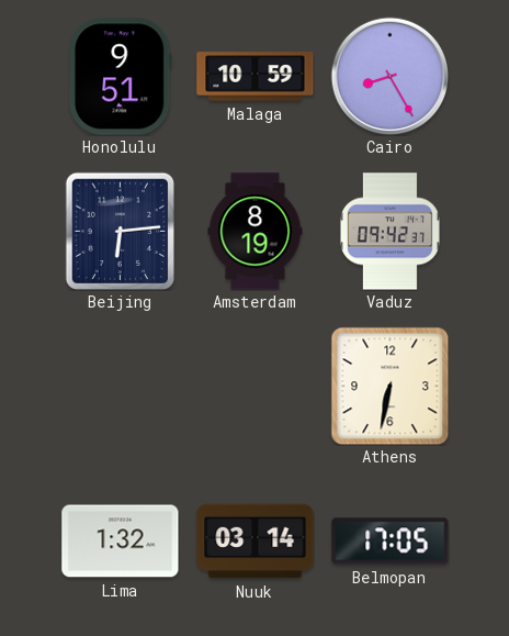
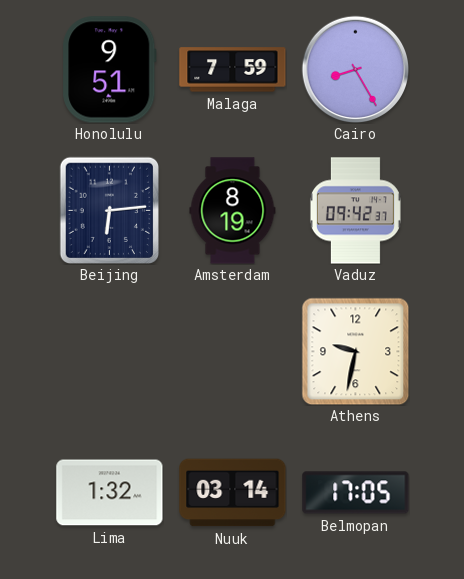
Malaga: 10:59 -> 7:59
Athens: 6:32 -> 9:32
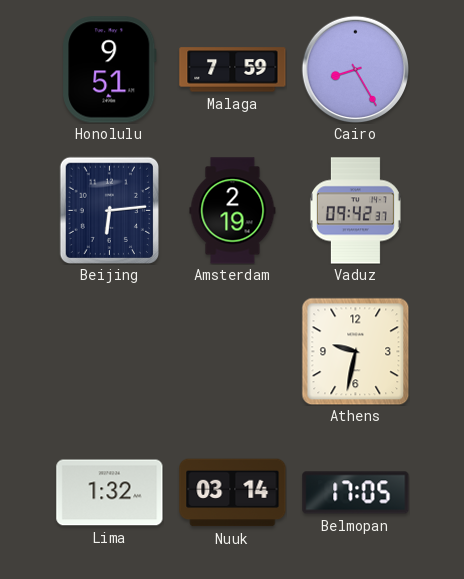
Amsterdam: 8:19 -> 2:19
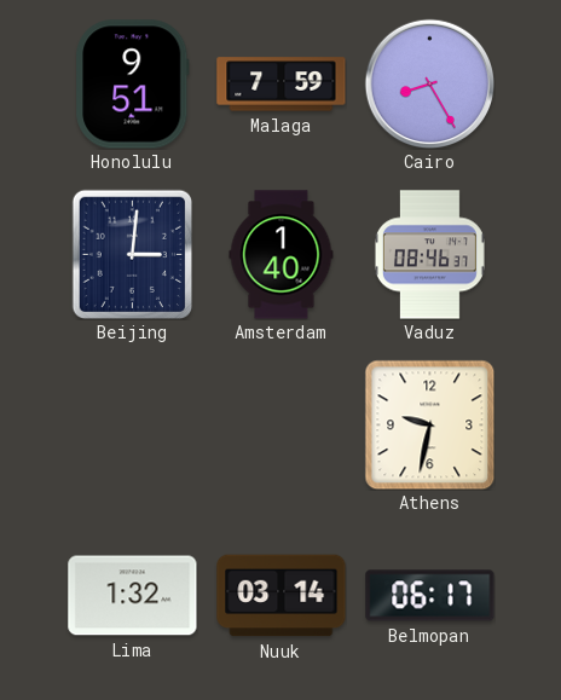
Beijing: 6:14 -> 3:01
Amsterdam: 2:19 -> 1:40
Vaduz: 09:42 -> 08:46
Belmopan: 17:05 -> 06:17
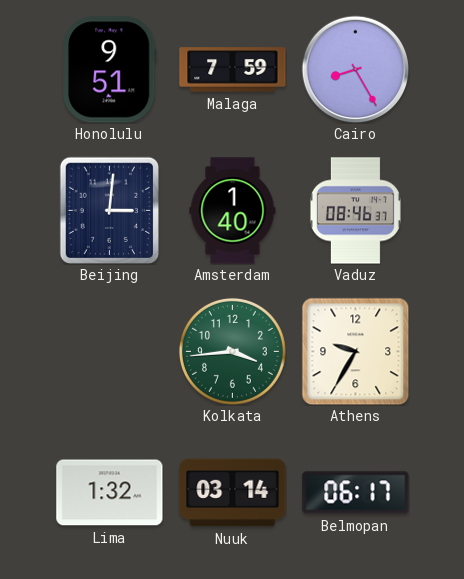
Kolkata: none -> 3:44
Athens: 9:32 -> 9:35
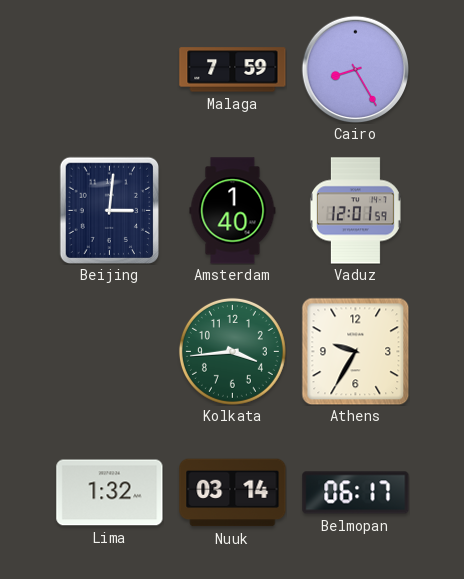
Honolulu: 9:51 -> none
Vaduz: 08:46 -> 12:01
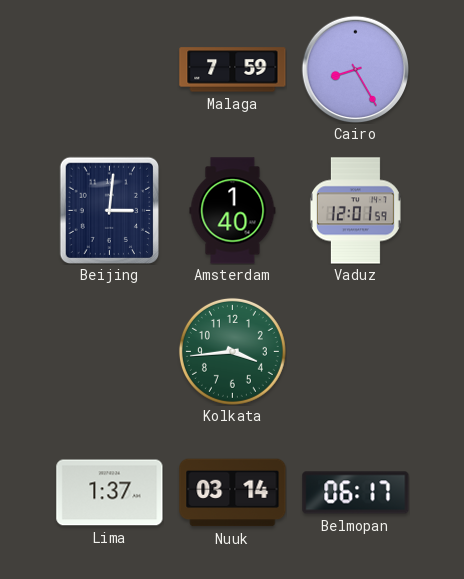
Athens: 9:35 -> none
Lima: 1:32 -> 1:37
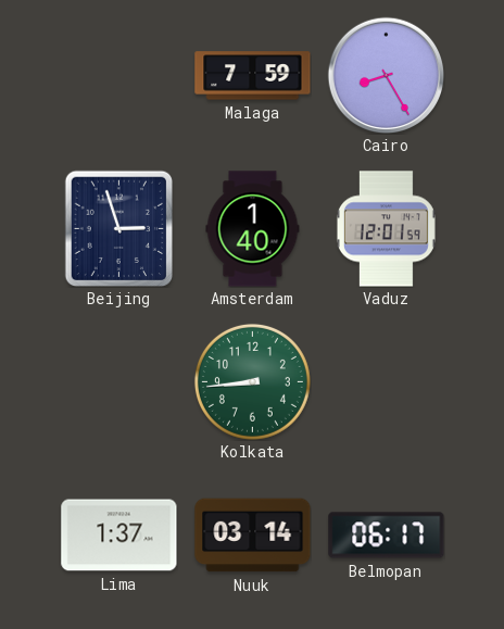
Beijing: 3:01 -> 2:57
Kolkata: 3:44 -> 8:44
